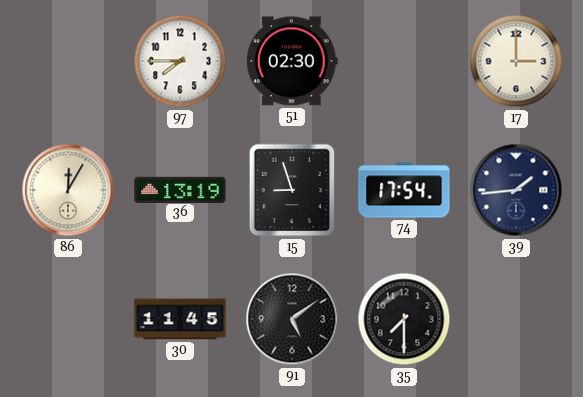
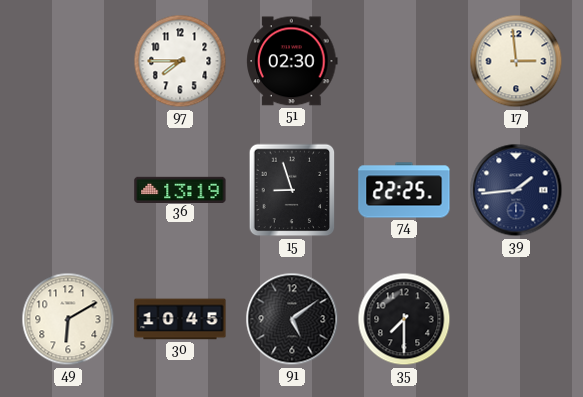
17: 3:00 -> 2:59
86: 12:05 -> none
74: 17:54 -> 22:25
49: none -> 6:10
30: 11:45 -> 10:45
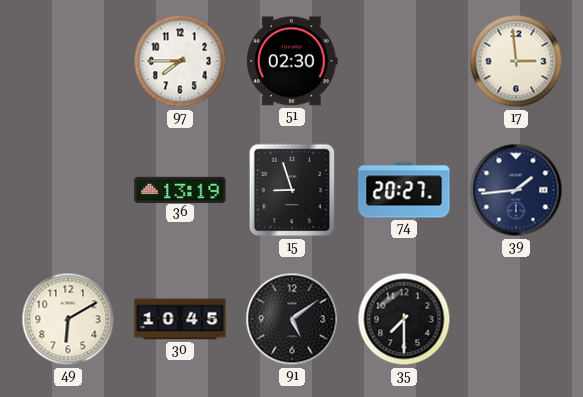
74: 22:25 -> 20:27
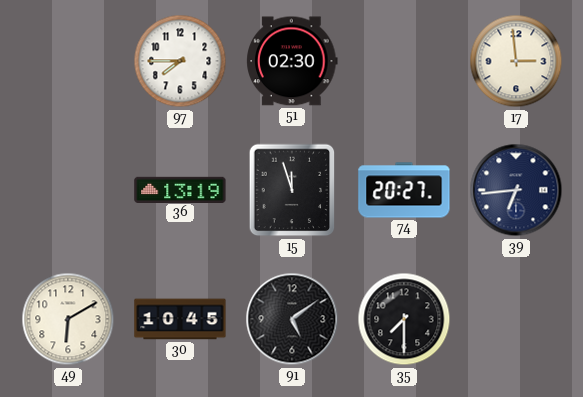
15: 8:57 -> 11:57
39: 1:44 -> 6:44
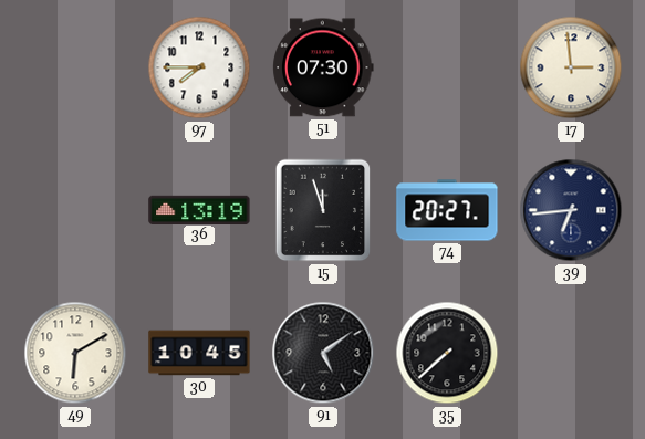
51: 02:30 -> 07:30
35: 7:30 -> 7:38
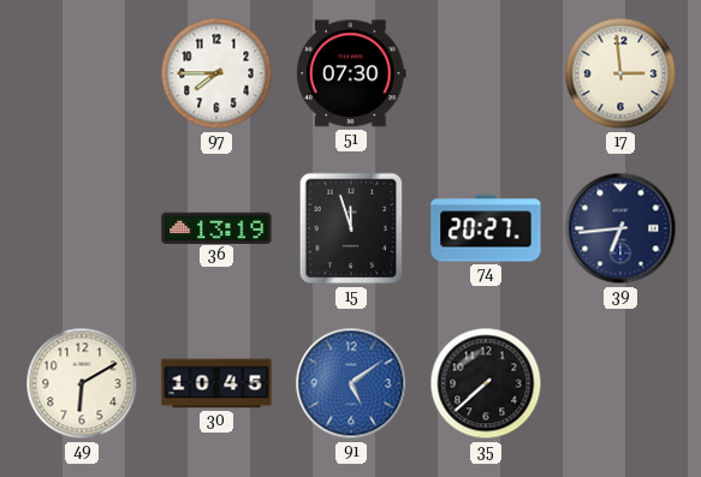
91 dial: black -> blue
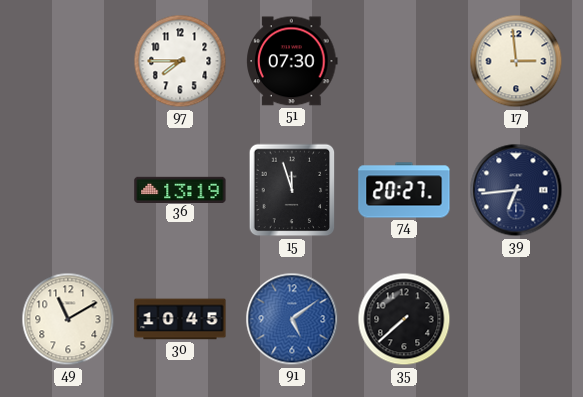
49: 6:10 -> 11:10
